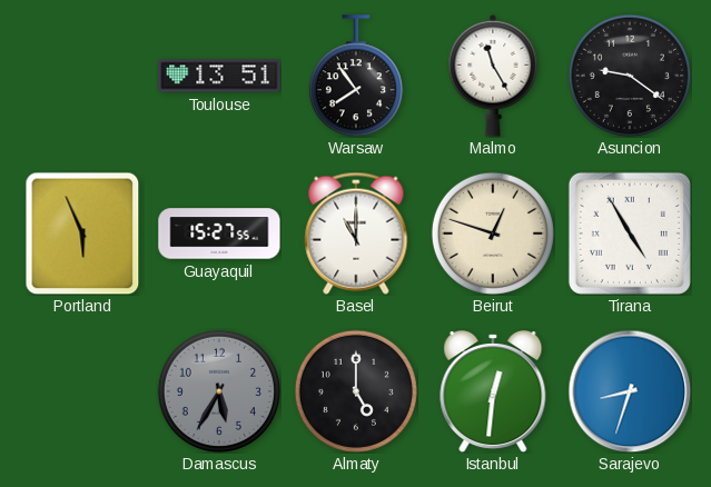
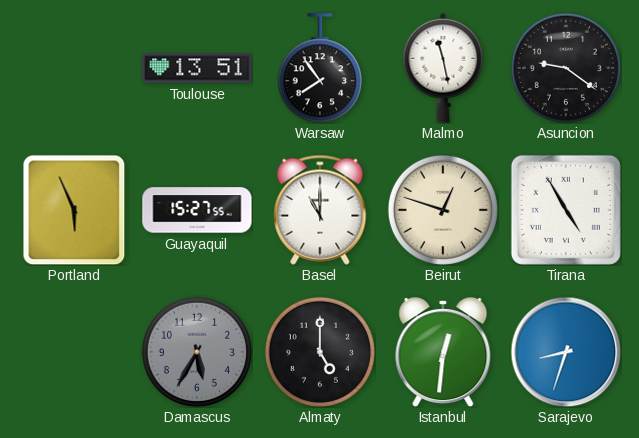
Malmo: 11:25 -> 11:28
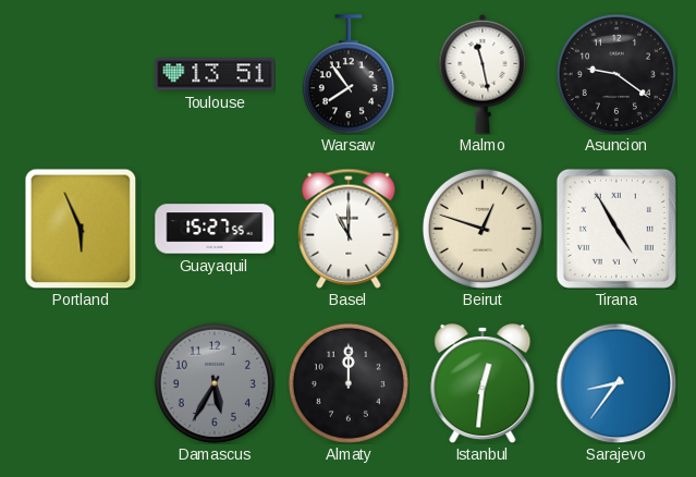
Almaty: 5:00 -> 12:00
Sarajevo: 8:33 -> 8:36
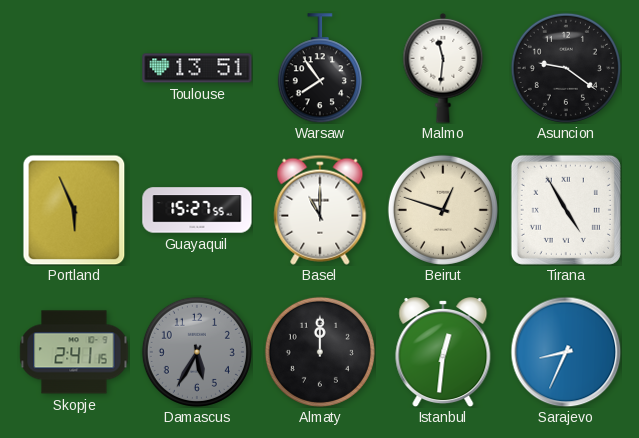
Malmo: 11:28 -> 11:31
Skopje: none -> 2:41
Sarajevo: 8:36 -> 8:34
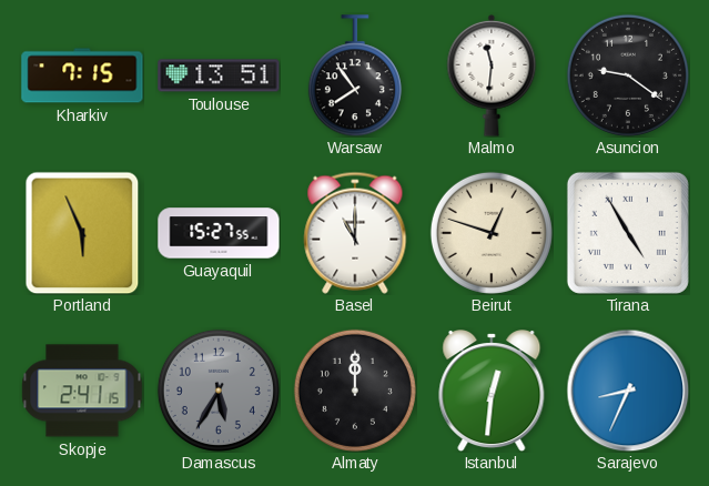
Kharkiv: none -> 7:15
